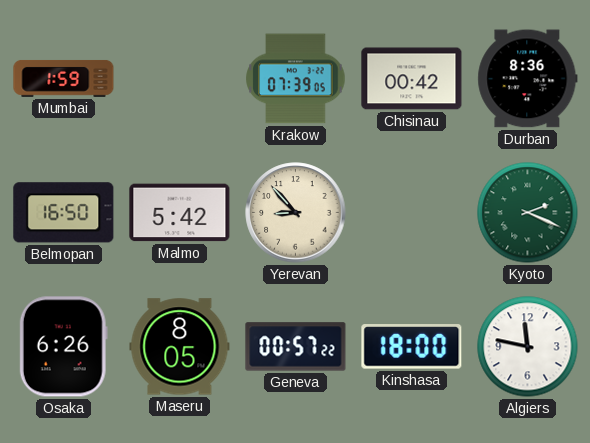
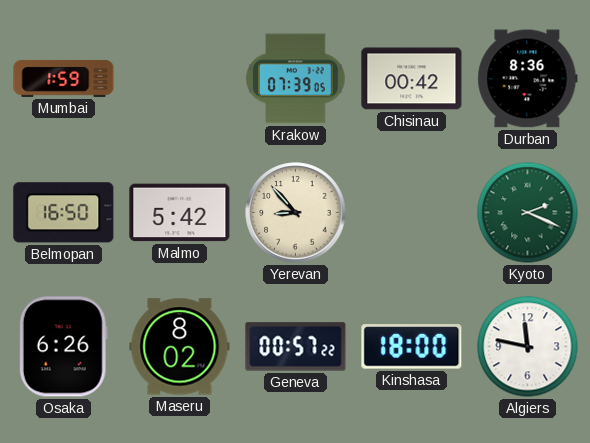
Maseru: 8:05 -> 8:02
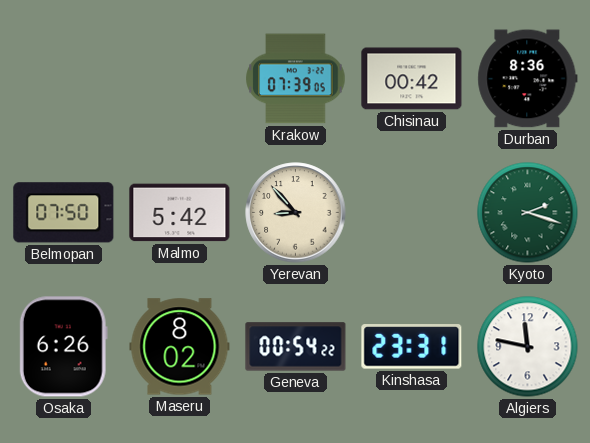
Mumbai: 1:59 -> none
Belmopan: 16:50 -> 07:50
Kyoto: 2:19 -> 2:18
Geneva: 00:57 -> 00:54
Kinshasa: 18:00 -> 23:31
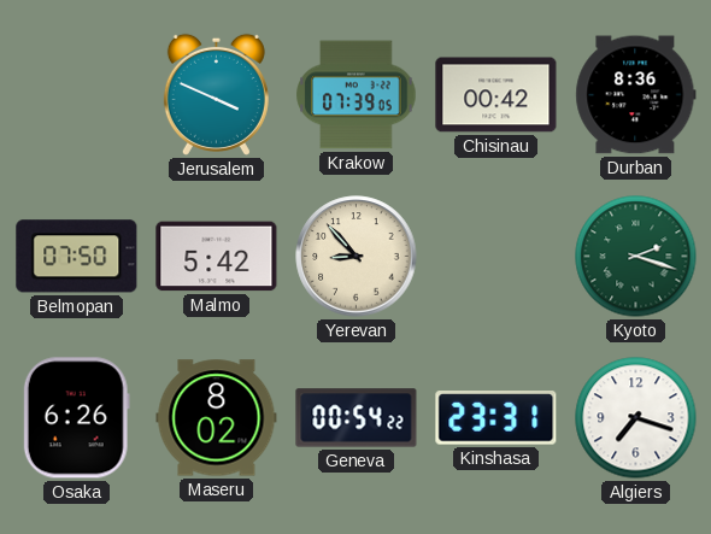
Jerusalem: none -> 3:49
Algiers: 11:47 -> 7:18
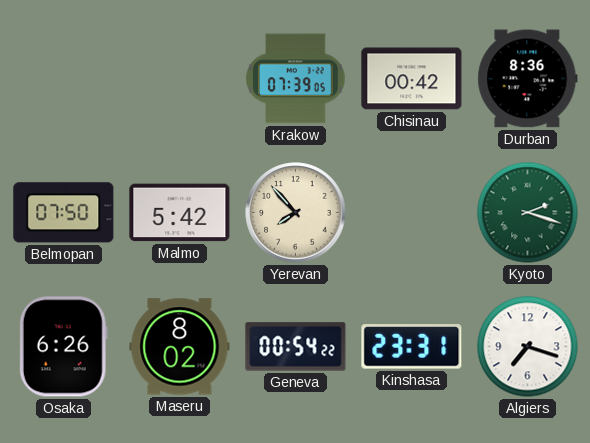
Jerusalem: 3:49 -> none
Yerevan: 8:53 -> 7:53
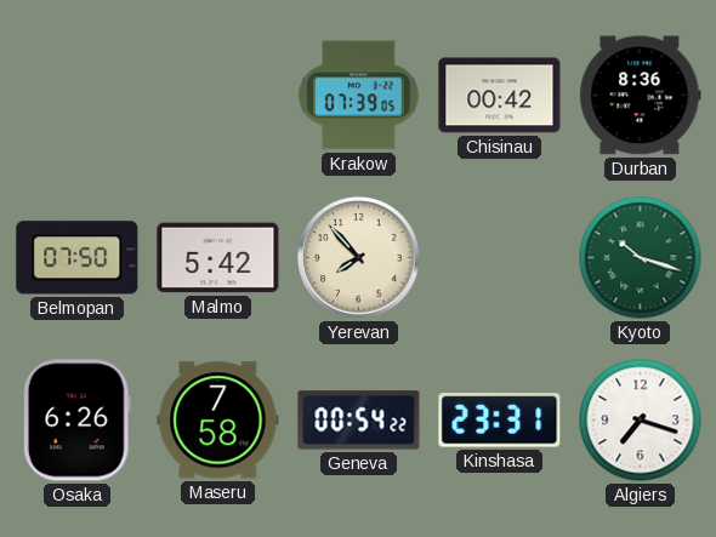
Kyoto: 2:18 -> 10:18
Maseru: 8:02 -> 7:58
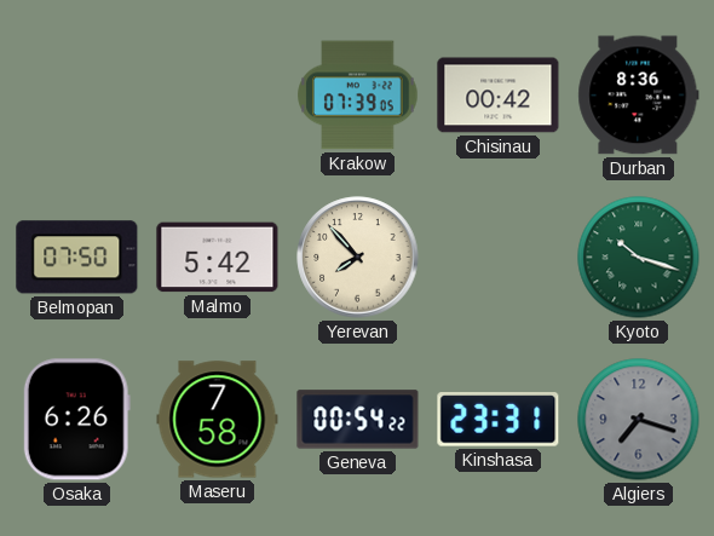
Algiers dial: white -> grey
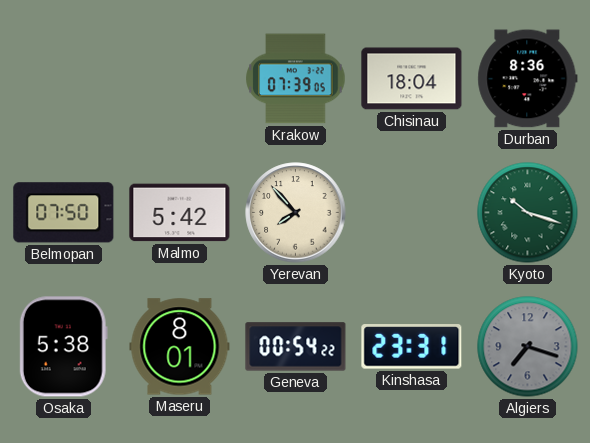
Chisinau: 00:42 -> 18:04
Osaka: 6:26 -> 5:38
Maseru: 7:58 -> 8:01
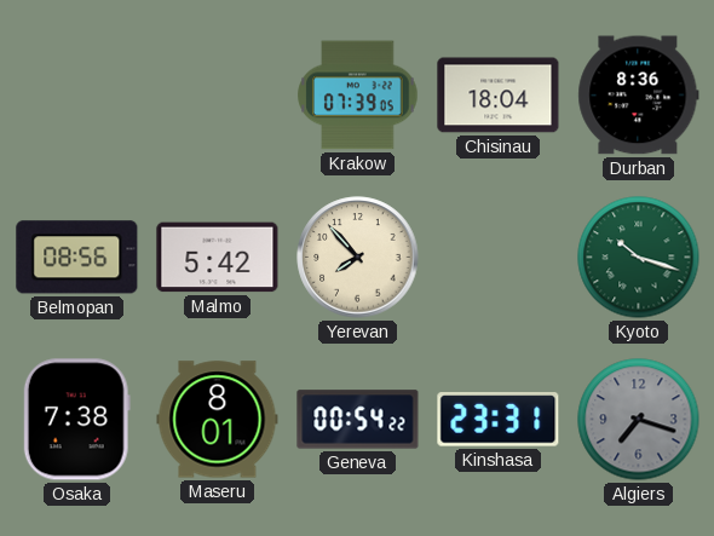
Belmopan: 07:50 -> 08:56
Osaka: 5:38 -> 7:38
